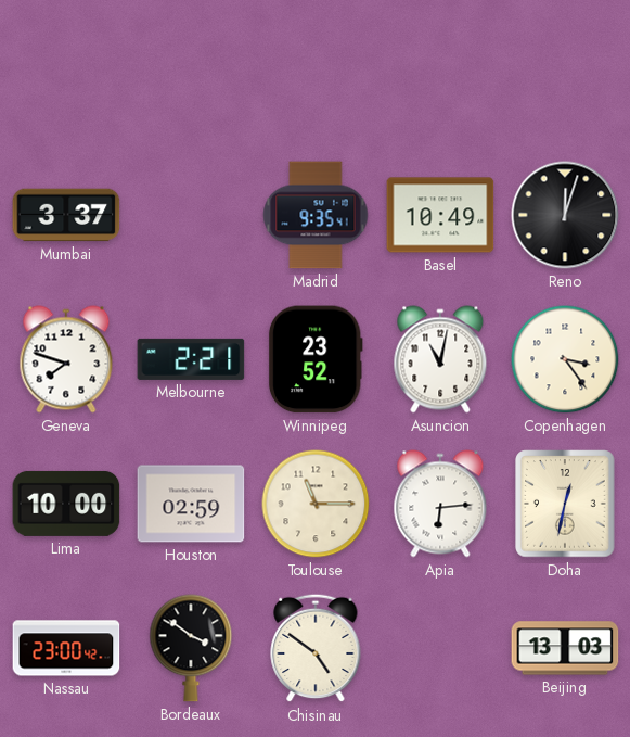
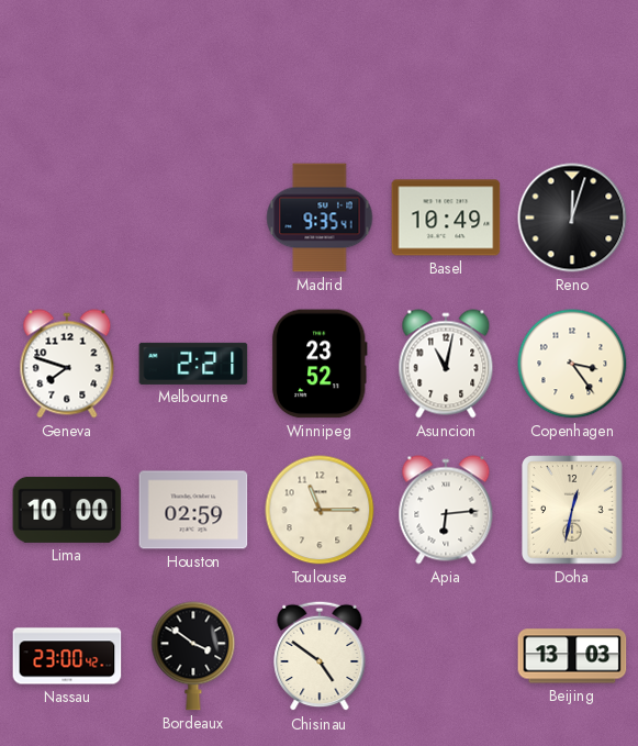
Mumbai: 3:37 -> none
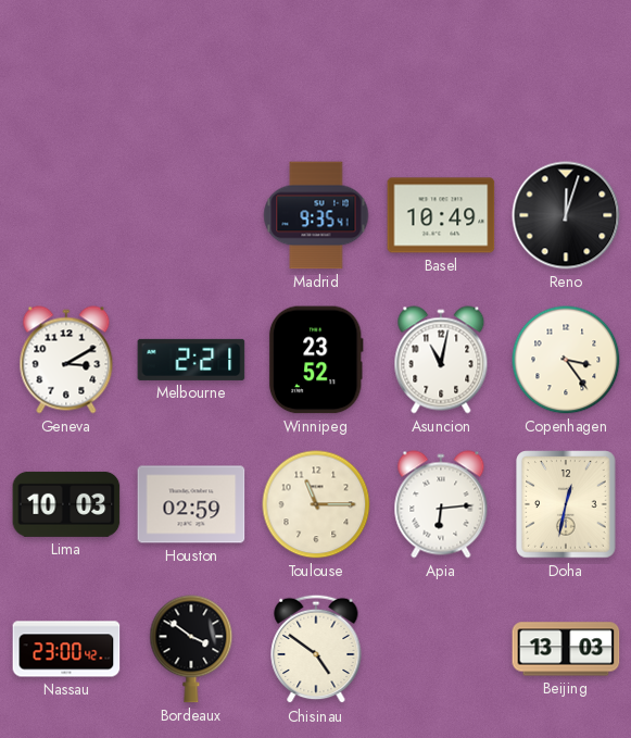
Geneva: 7:48 -> 3:10
Lima: 10:00 -> 10:03
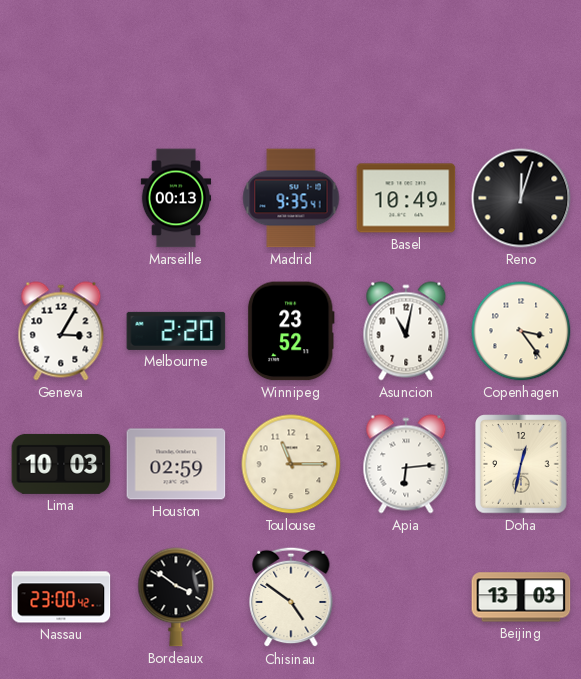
Marseille: none -> 00:13
Geneva: 3:10 -> 3:05
Melbourne: 2:21 -> 2:20
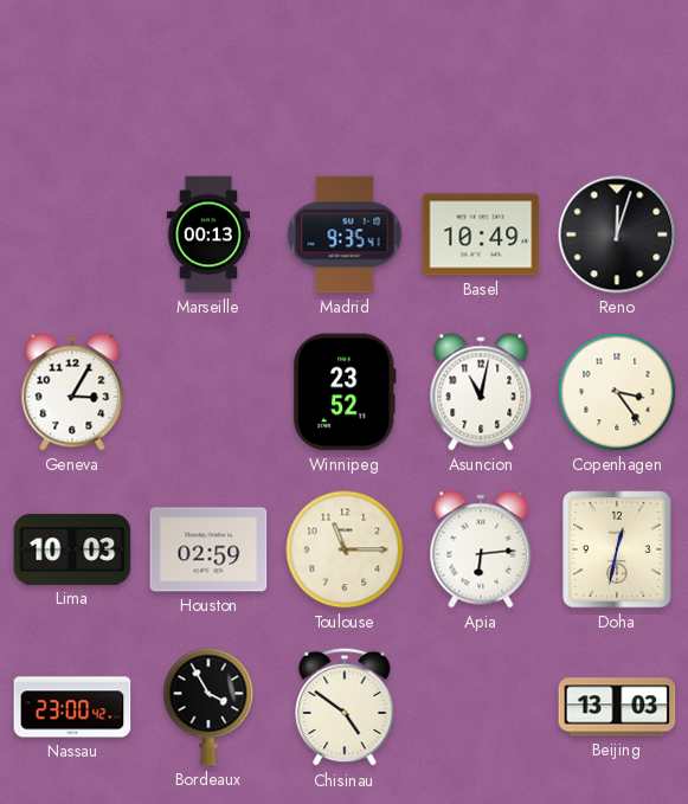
Melbourne: 2:20 -> none
Bordeaux: 3:51 -> 3:55
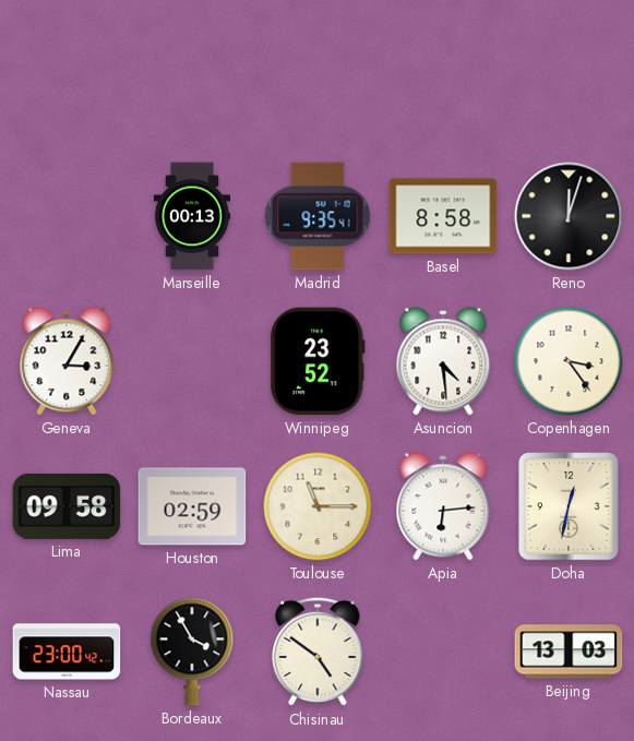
Basel: 10:49 -> 8:58
Asuncion: 11:02 -> 4:29
Lima: 10:03 -> 09:58
